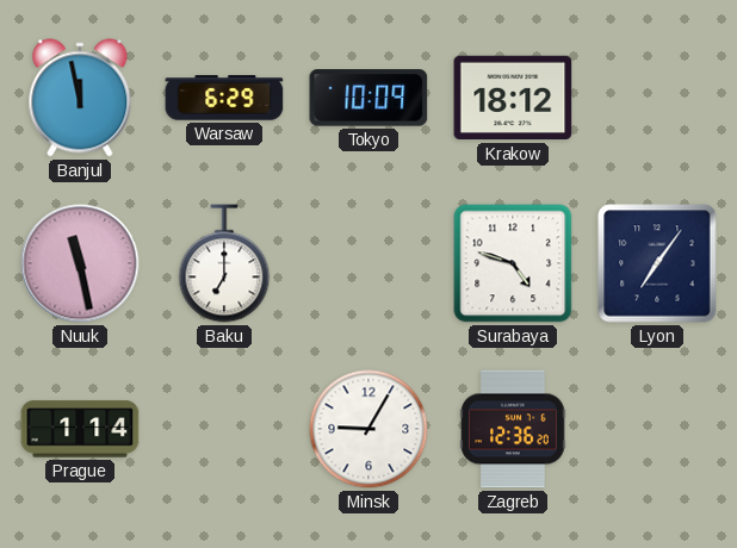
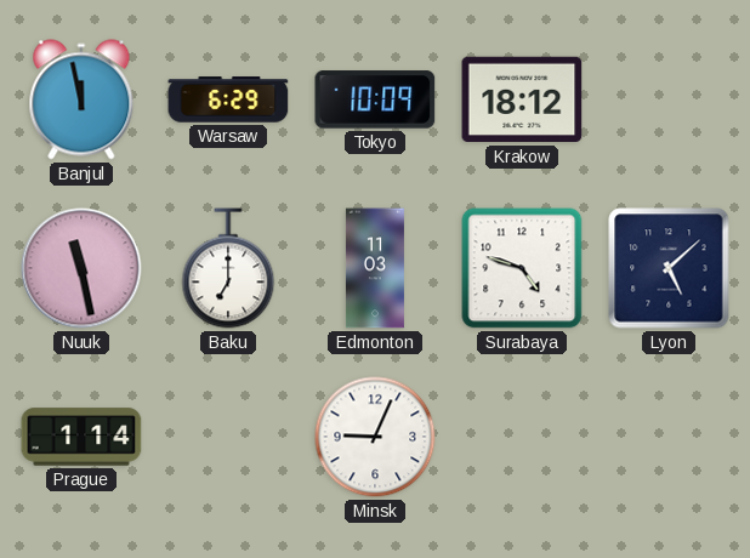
Edmonton: none -> 11:03
Lyon: 7:06 -> 5:08
Minsk: 9:05 -> 9:04
Zagreb: 12:36 -> none
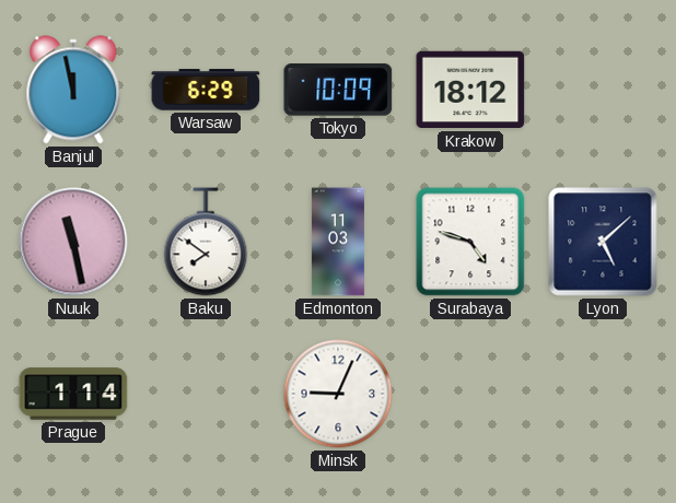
Baku: 7:00 -> 7:51
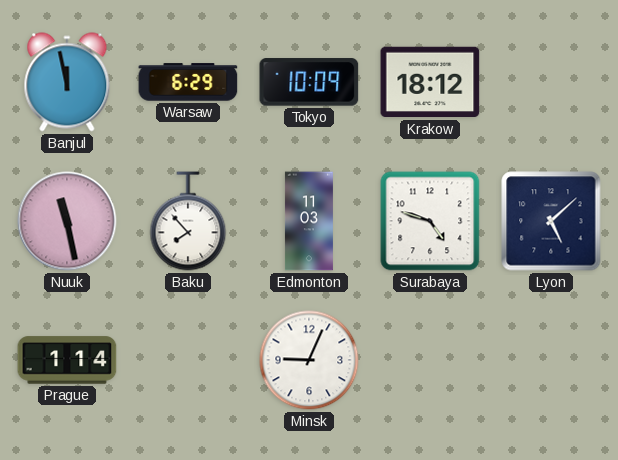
Baku: 7:51 -> 7:53
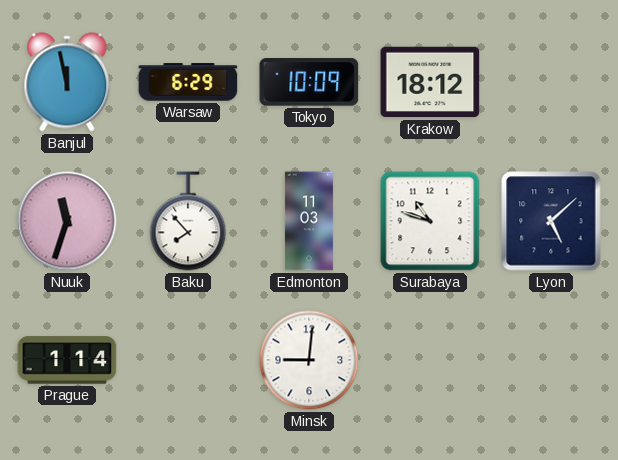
Nuuk: 11:28 -> 11:33
Surabaya: 4:48 -> 10:48
Minsk: 9:04 -> 9:01
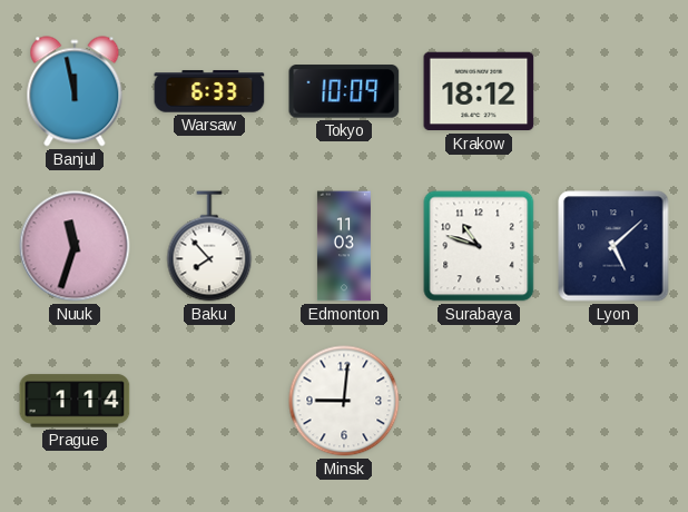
Warsaw: 6:29 -> 6:33
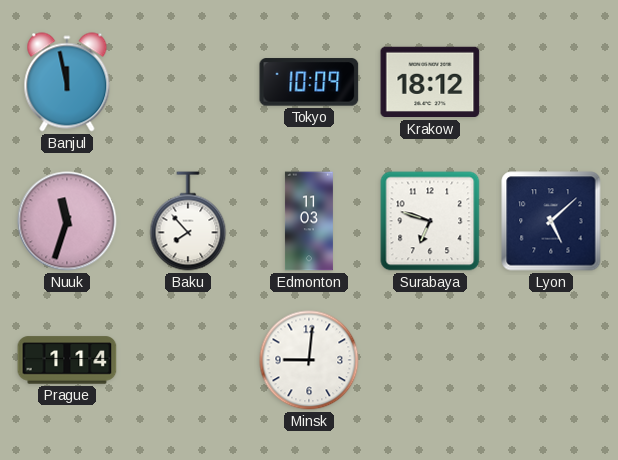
Warsaw: 6:33 -> none
Surabaya: 10:48 -> 6:48
